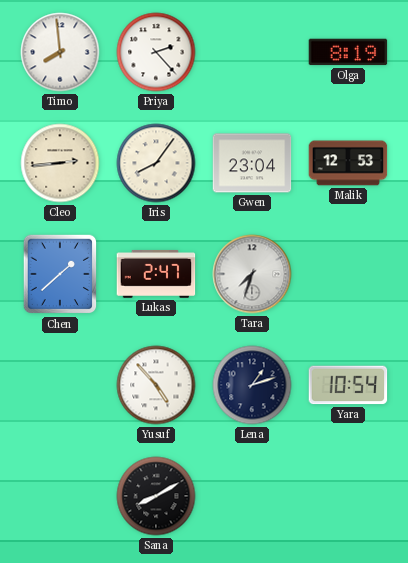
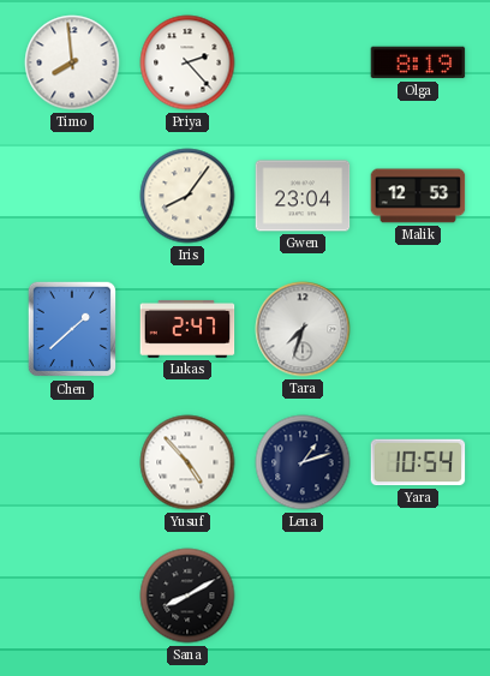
Cleo: 2:44 -> none
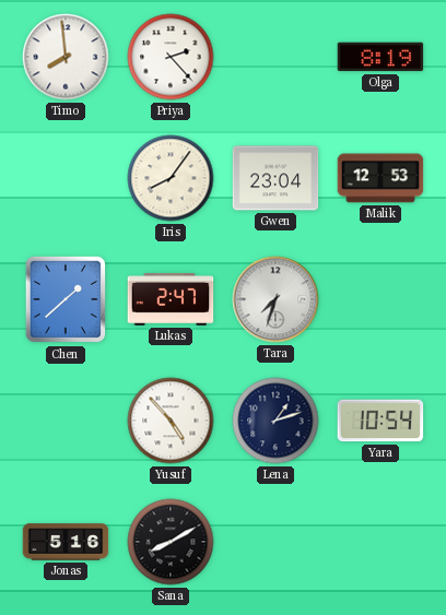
Jonas: none -> 5:16
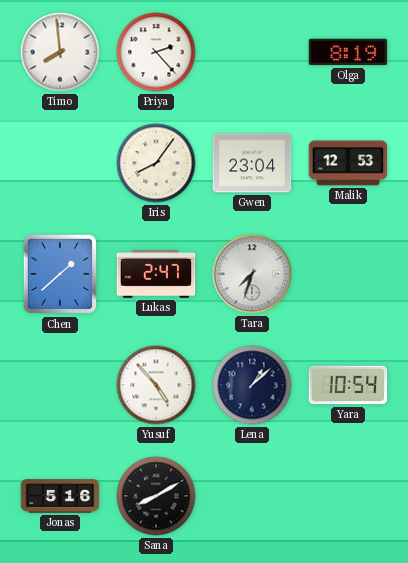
Lena: 1:12 -> 1:08
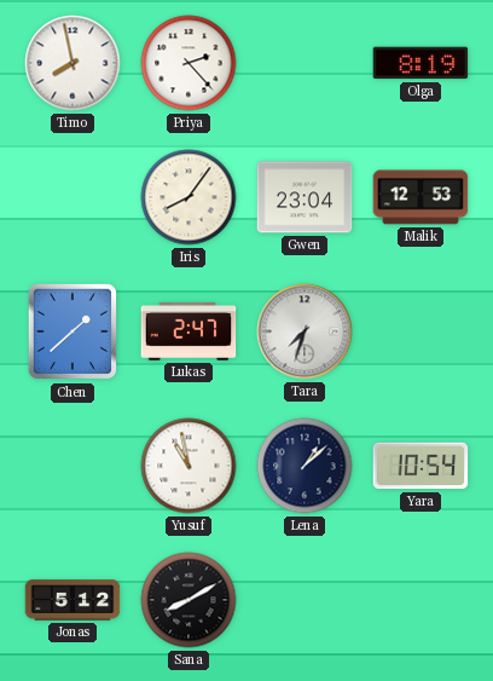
Timo: 7:59 -> 7:58
Yusuf: 4:53 -> 10:58
Jonas: 5:16 -> 5:12
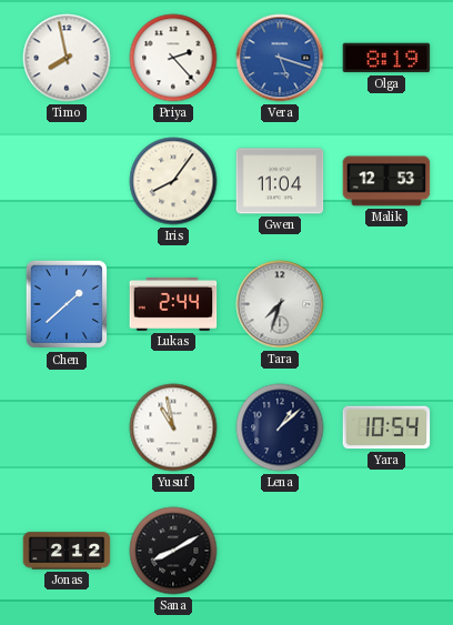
Vera: none -> 5:18
Gwen: 23:04 -> 11:04
Lukas: 2:47 -> 2:44
Jonas: 5:12 -> 2:12
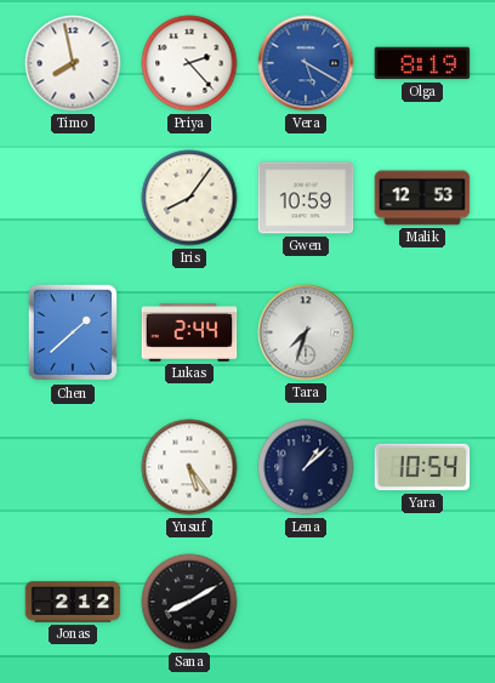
Vera: 5:18 -> 5:20
Gwen: 11:04 -> 10:59
Yusuf: 10:58 -> 5:24
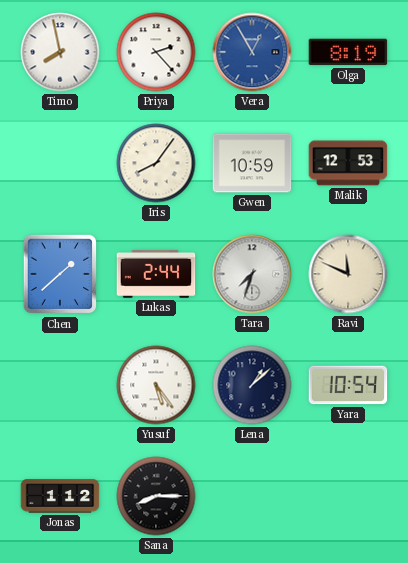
Vera: 5:20 -> 12:55
Ravi: none -> 11:49
Jonas: 2:12 -> 1:12
Sana: 8:10 -> 8:15
